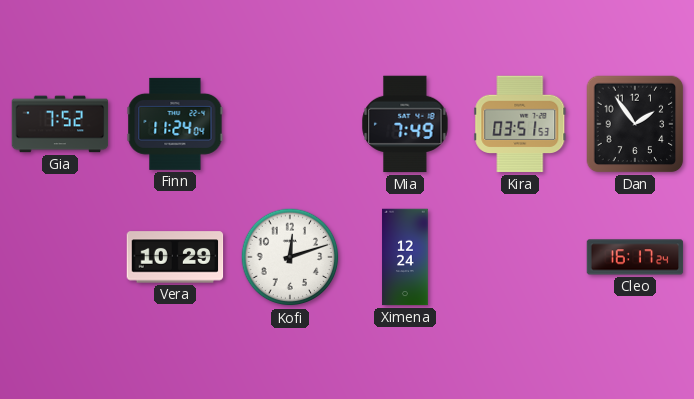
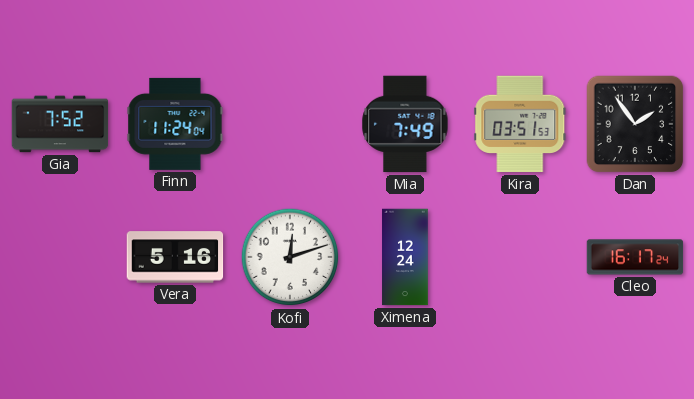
Vera: 10:29 -> 5:16
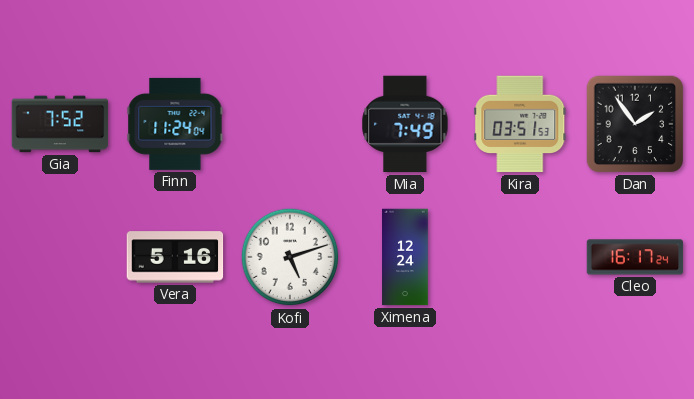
Kofi: 12:12 -> 5:12
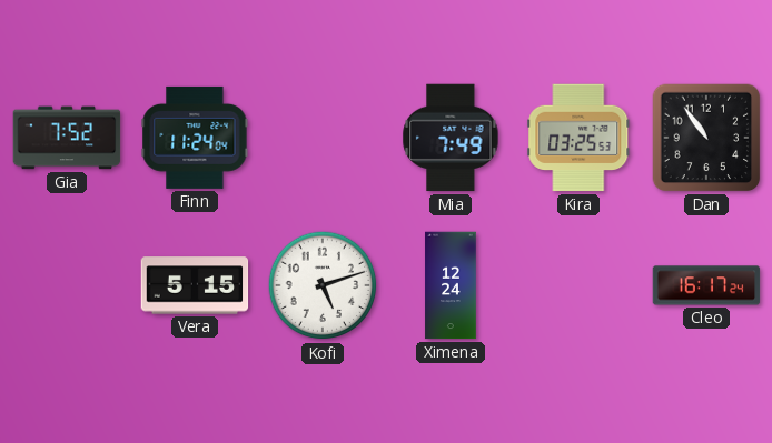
Kira: 03:51 -> 03:25
Dan: 1:54 -> 10:54
Vera: 5:16 -> 5:15
